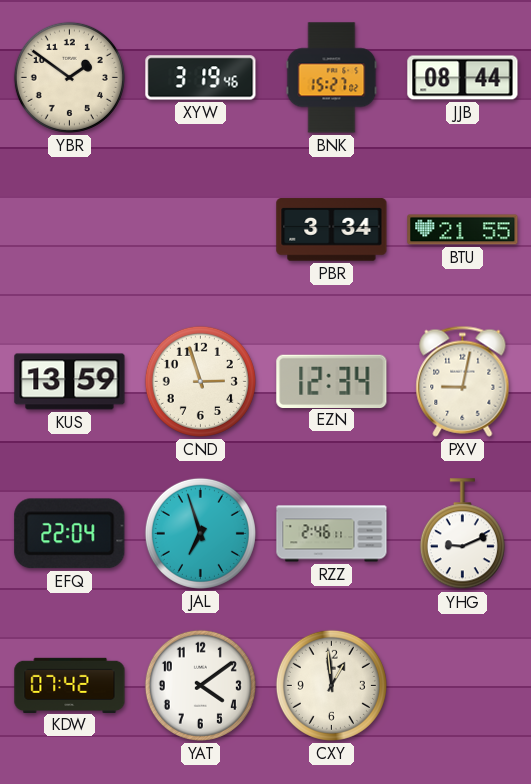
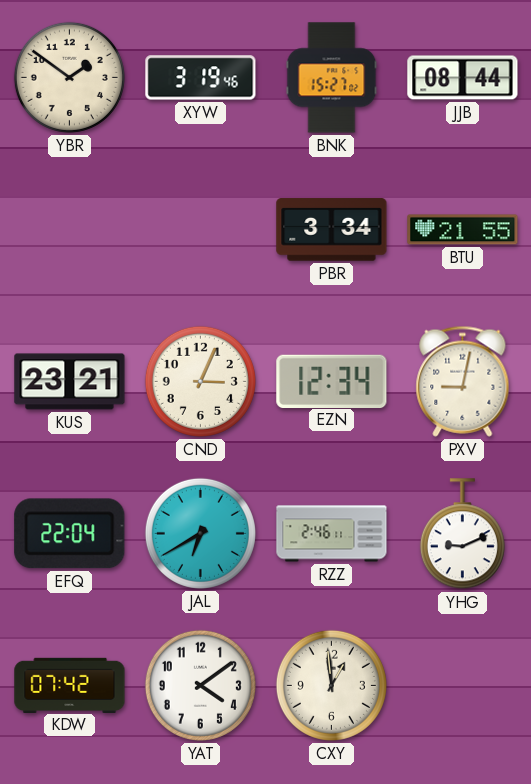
KUS: 13:59 -> 23:21
CND: 2:57 -> 3:04
JAL: 6:57 -> 6:40
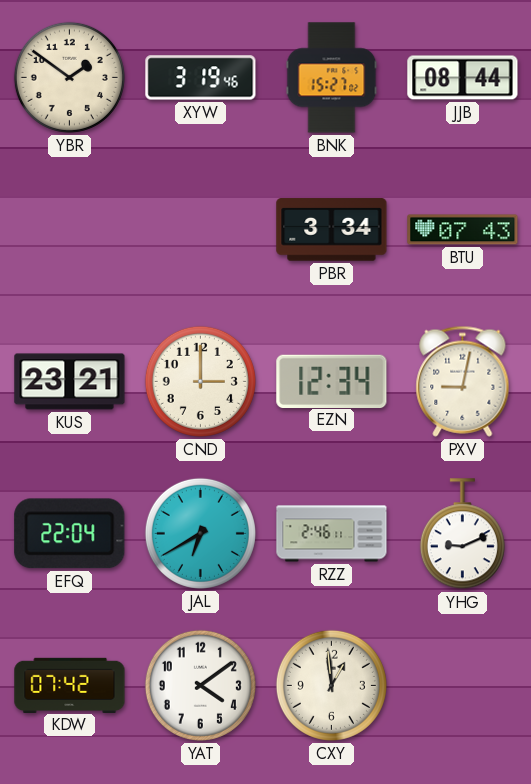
BTU: 21:55 -> 07:43
CND: 3:04 -> 3:00
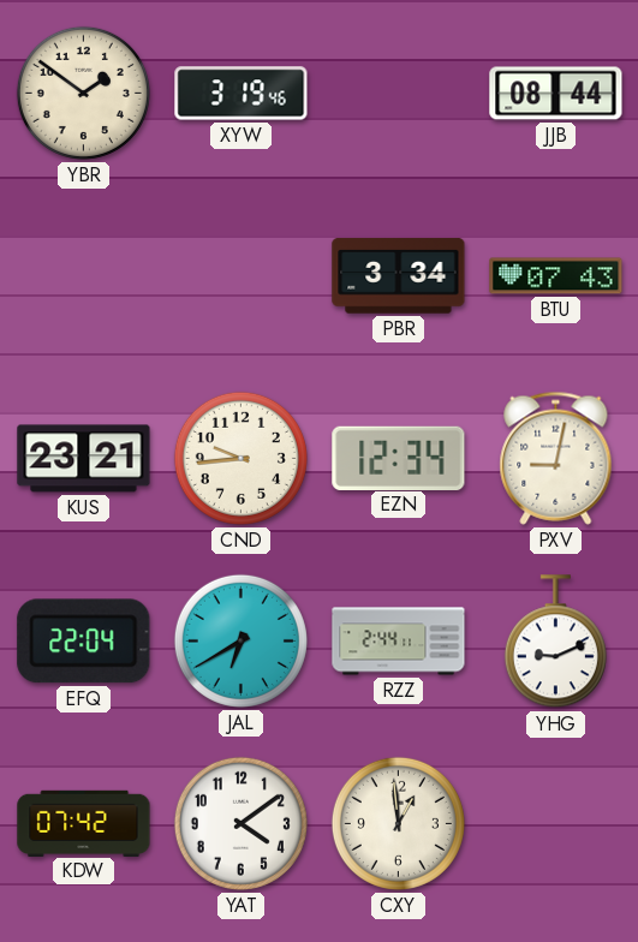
BNK: 15:27 -> none
CND: 3:00 -> 9:44
RZZ: 2:46 -> 2:44
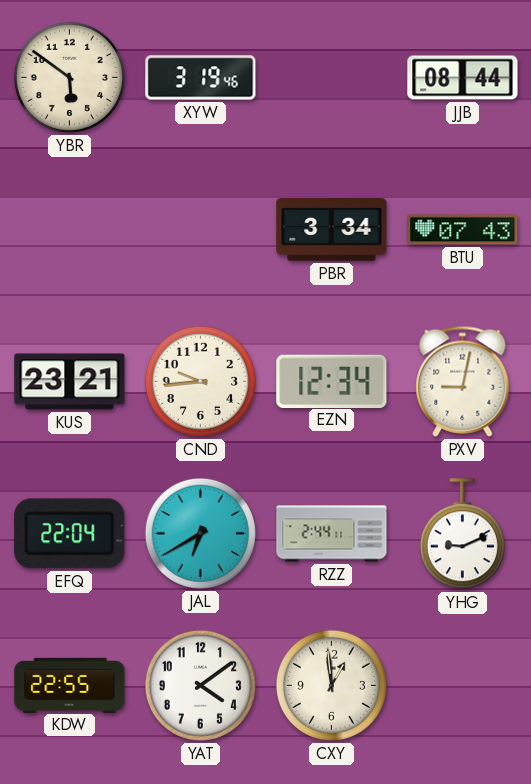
YBR: 1:51 -> 5:51
KDW: 07:42 -> 22:55
